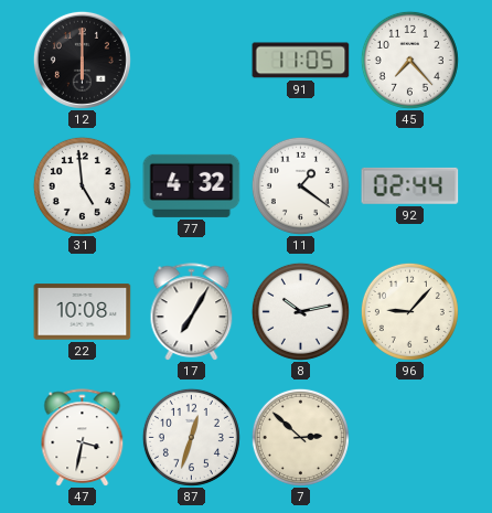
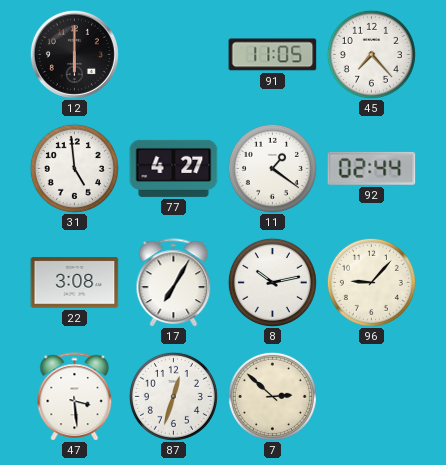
77: 4:32 -> 4:27
22: 10:08 -> 3:08
47: 3:32 -> 3:29
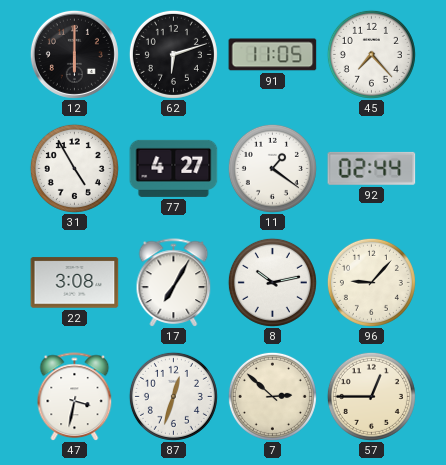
62: none -> 6:12
31: 4:59 -> 4:55
47: 3:29 -> 3:32
57: none -> 12:45
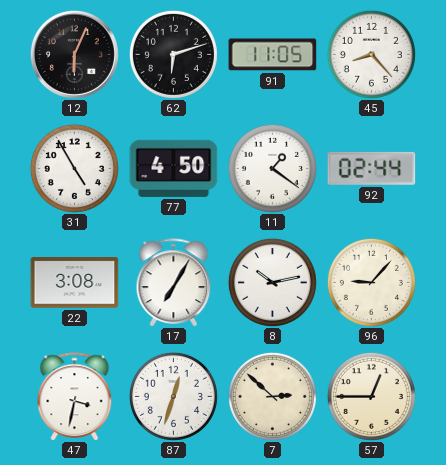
12: 6:00 -> 6:04
45: 7:23 -> 8:23
77: 4:27 -> 4:50
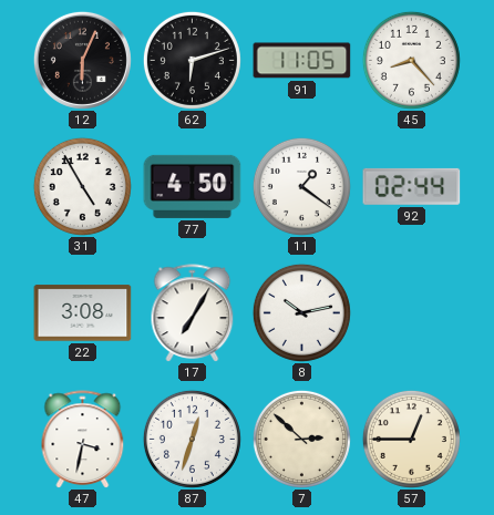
96: 9:07 -> none
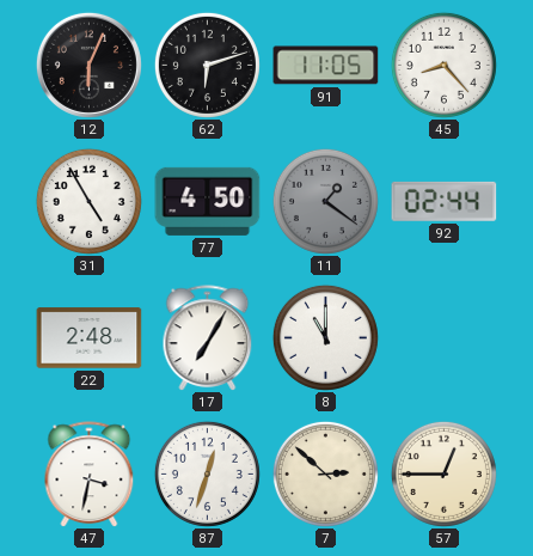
11 dial: white -> grey
22: 3:08 -> 2:48
8: 10:13 -> 11:00
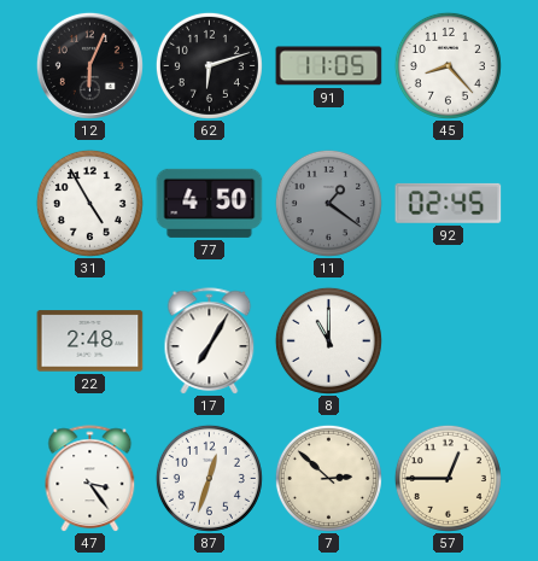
92: 02:44 -> 02:45
47: 3:32 -> 3:24
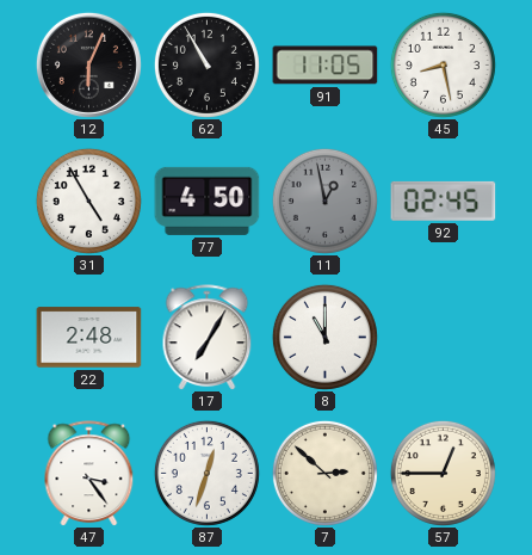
62: 6:12 -> 10:55
45: 8:23 -> 8:28
11: 1:21 -> 12:58
